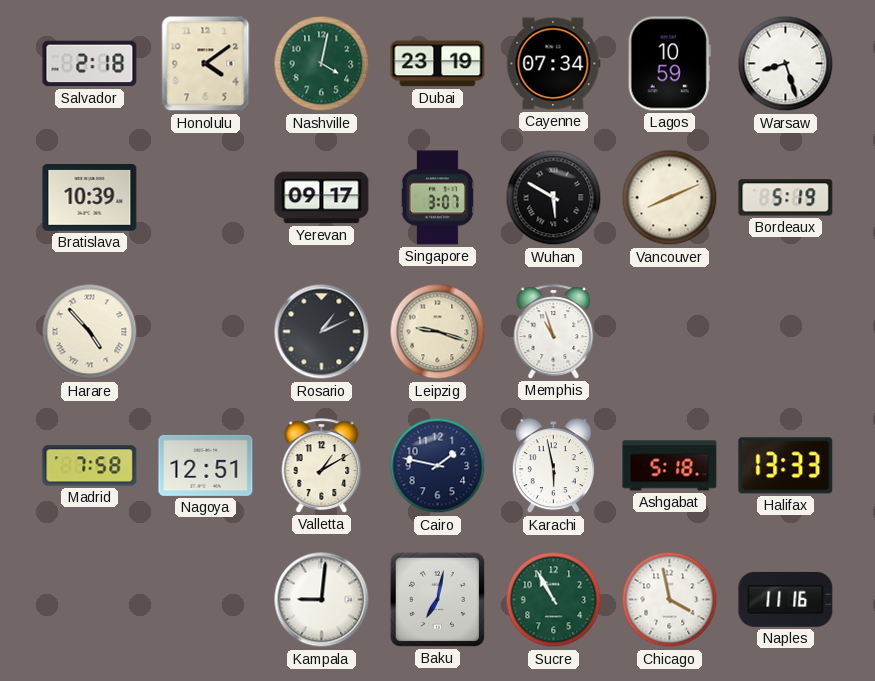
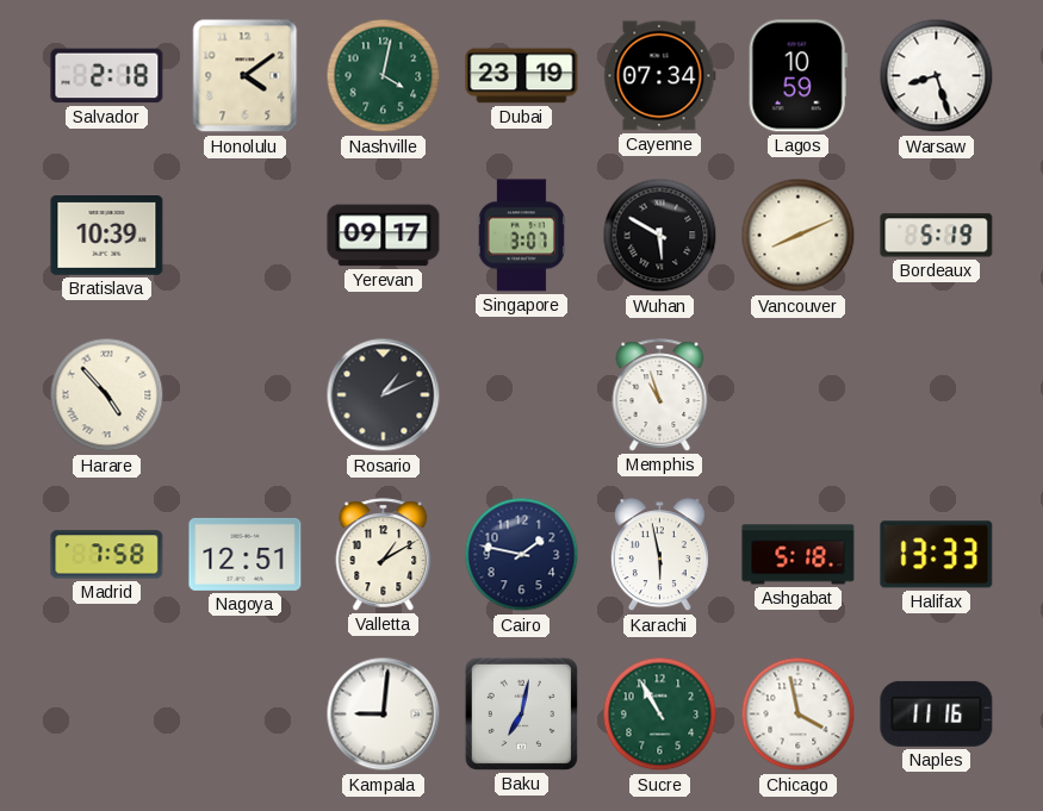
Leipzig: 9:18 -> none
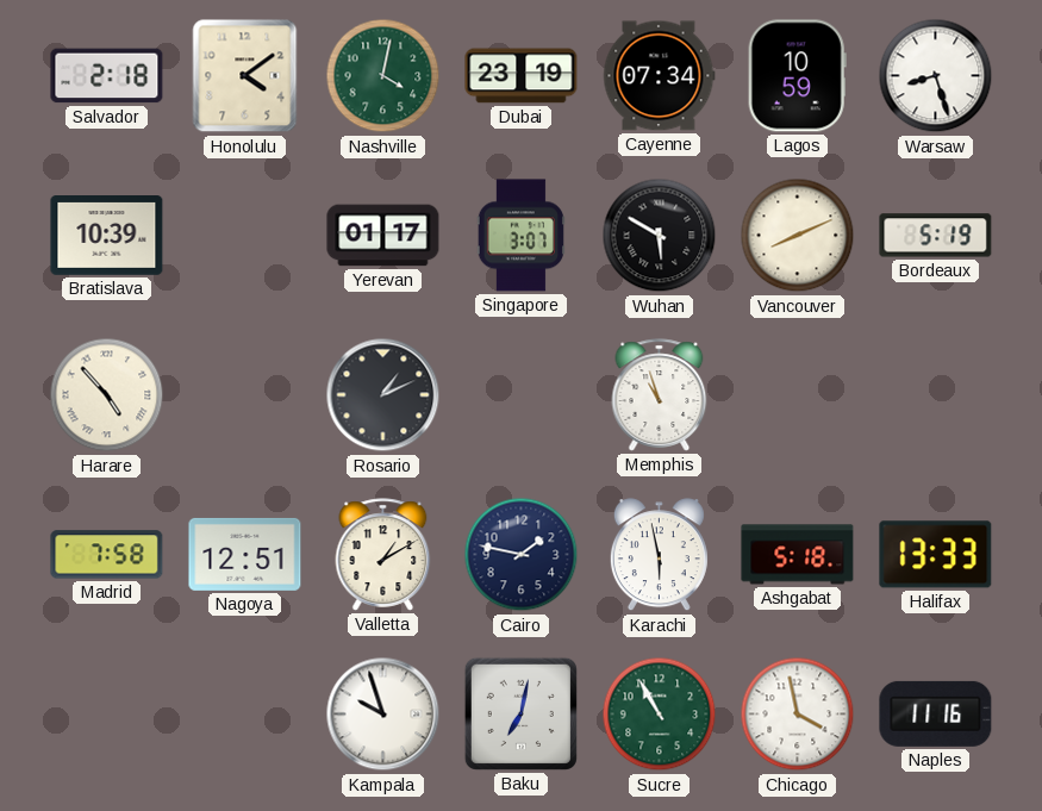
Yerevan: 09:17 -> 01:17
Kampala: 9:01 -> 9:57
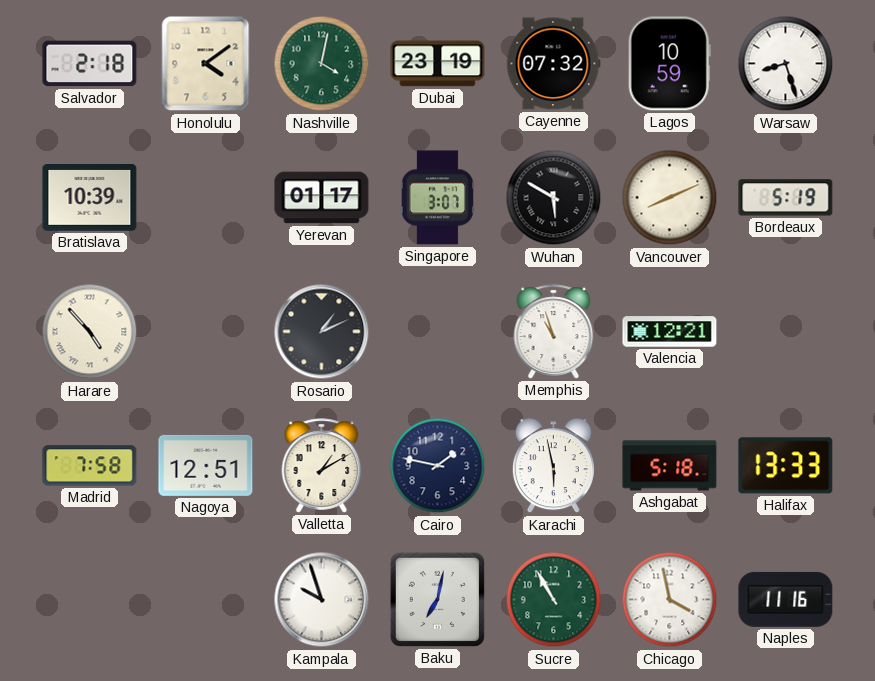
Cayenne: 07:34 -> 07:32
Valencia: none -> 12:21
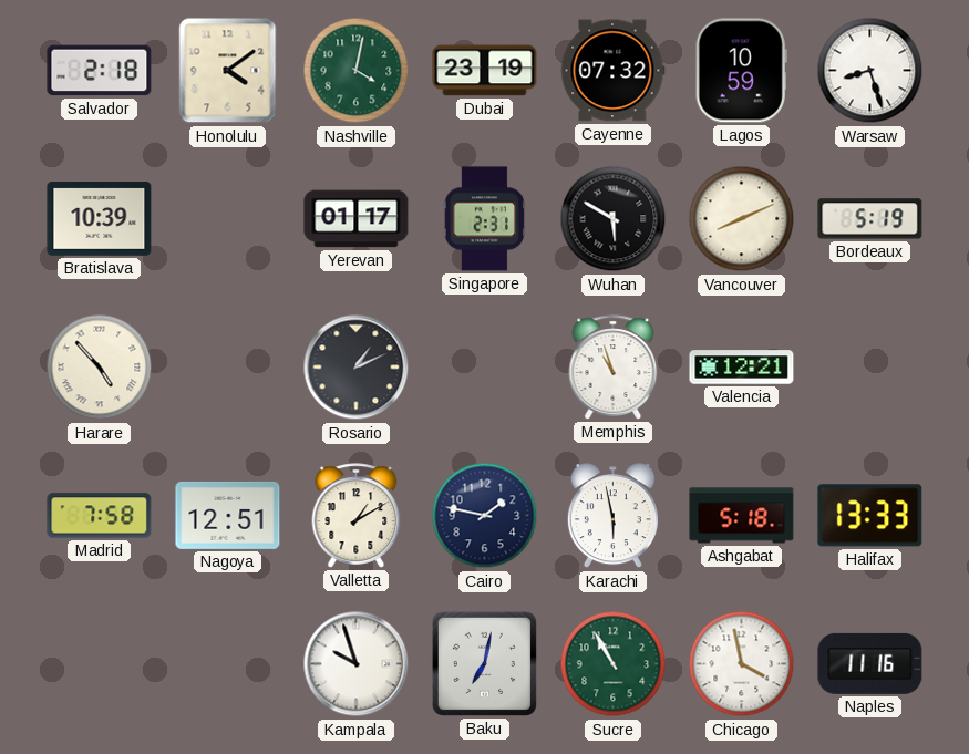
Singapore: 3:07 -> 2:31
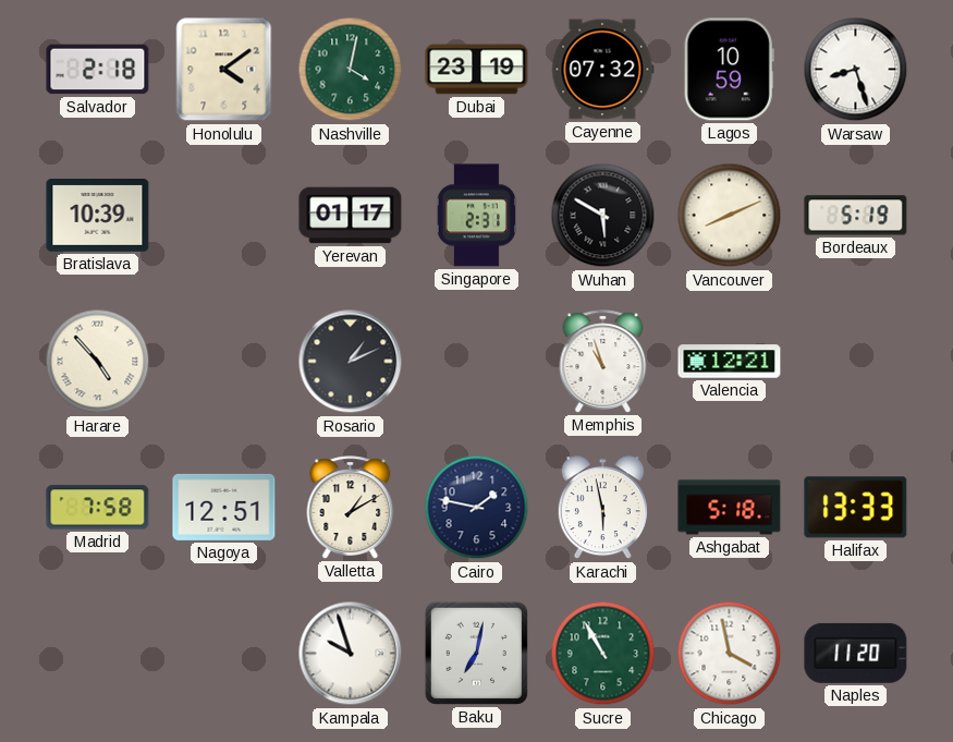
Naples: 11:16 -> 11:20
